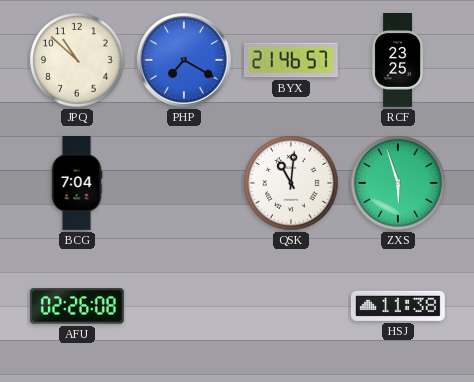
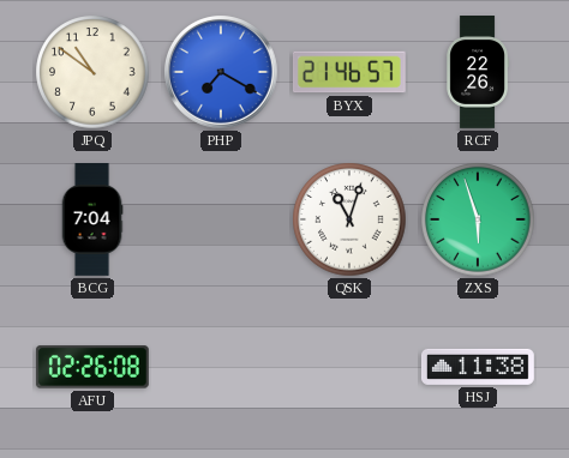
JPQ: 10:52 -> 10:51
RCF: 23:25 -> 22:26
QSK: 11:01 -> 11:03
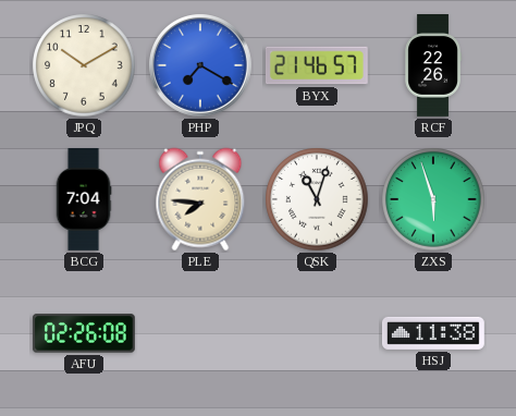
JPQ: 10:51 -> 10:10
PLE: none -> 7:46
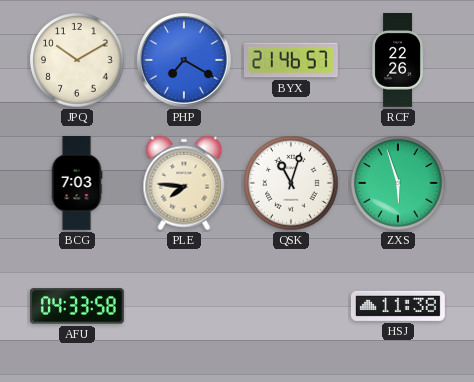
BCG: 7:04 -> 7:03
AFU: 02:26 -> 04:33
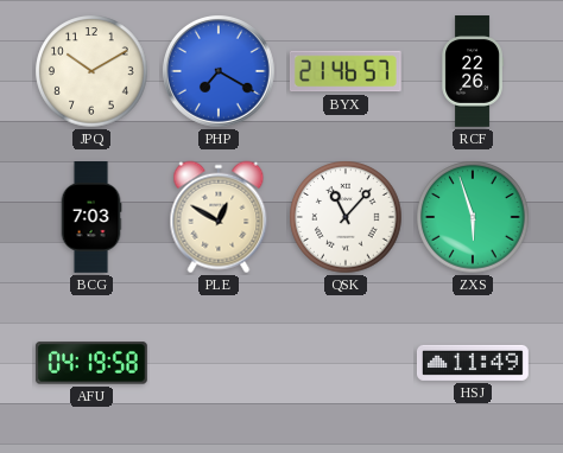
PLE: 7:46 -> 12:50
QSK: 11:03 -> 11:07
AFU: 04:33 -> 04:19
HSJ: 11:38 -> 11:49
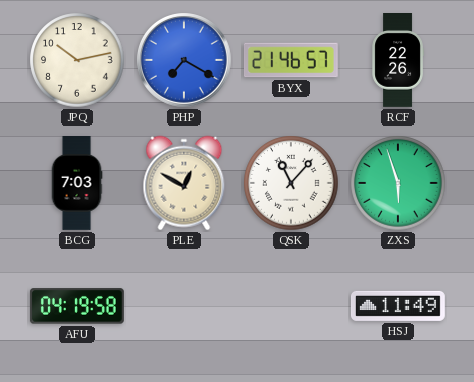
JPQ: 10:10 -> 10:13
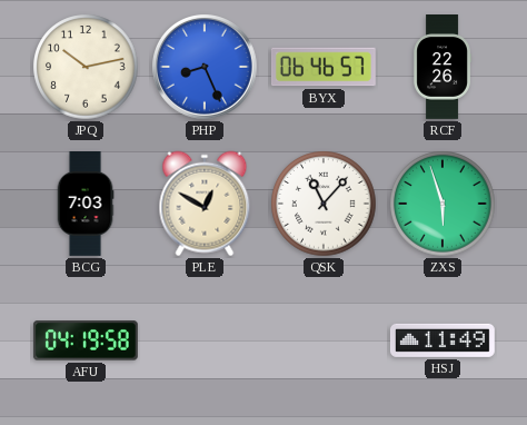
PHP: 7:20 -> 8:26
BYX: 21:46 -> 06:46
